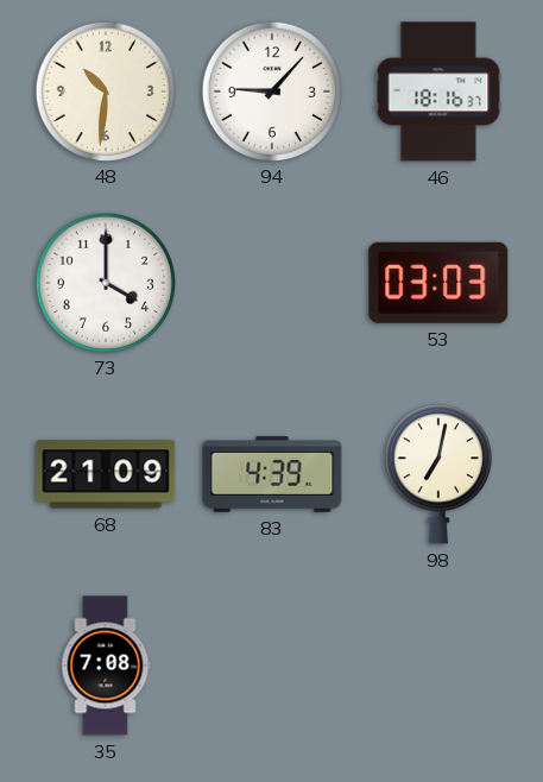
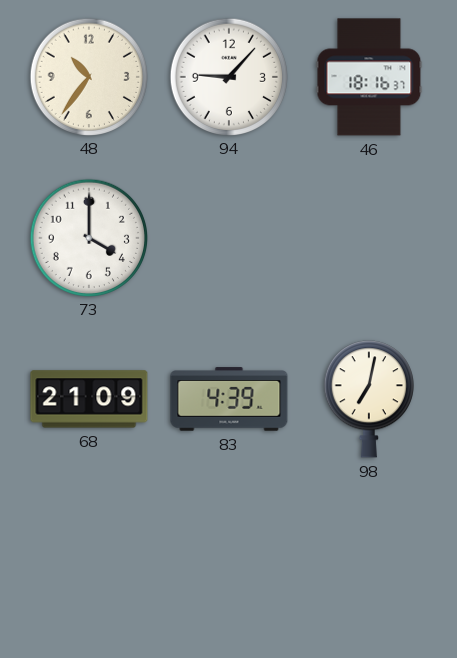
48: 10:31 -> 10:36
53: 03:03 -> none
35: 7:08 -> none
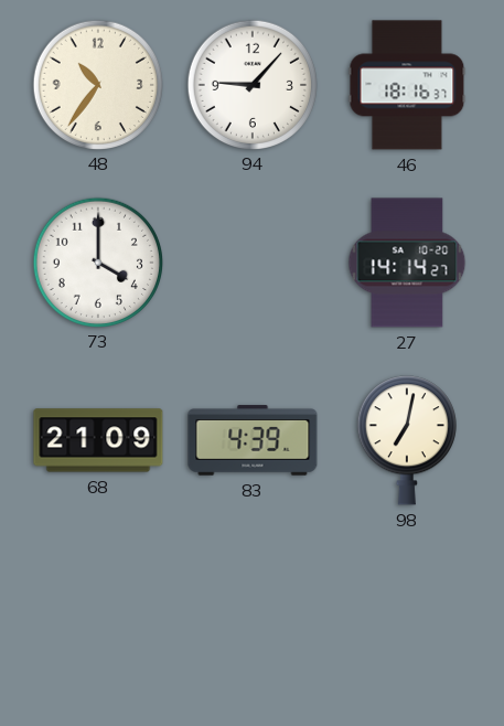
27: none -> 14:14
